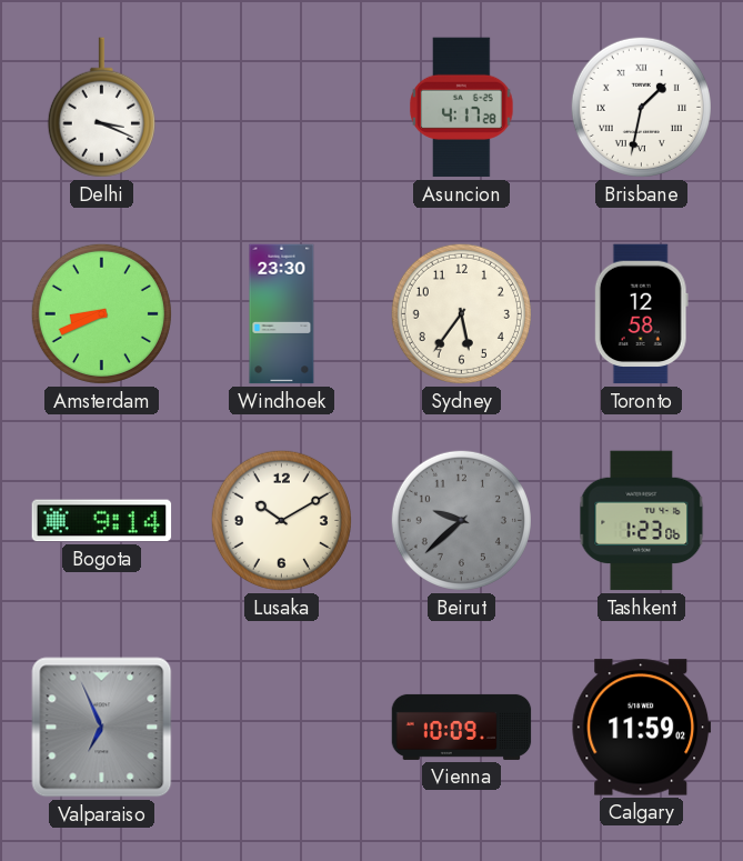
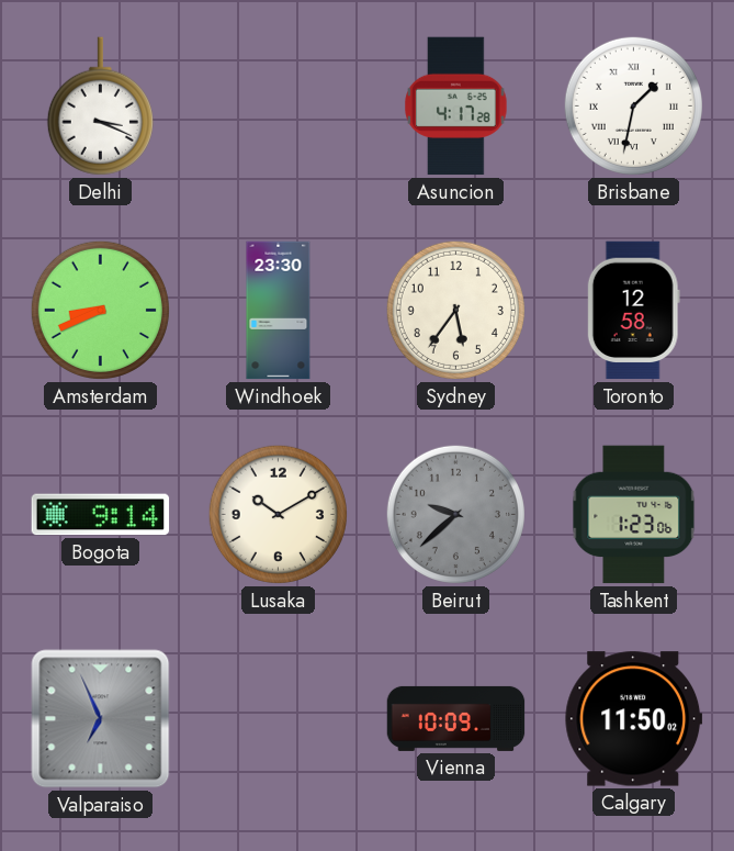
Calgary: 11:59 -> 11:50
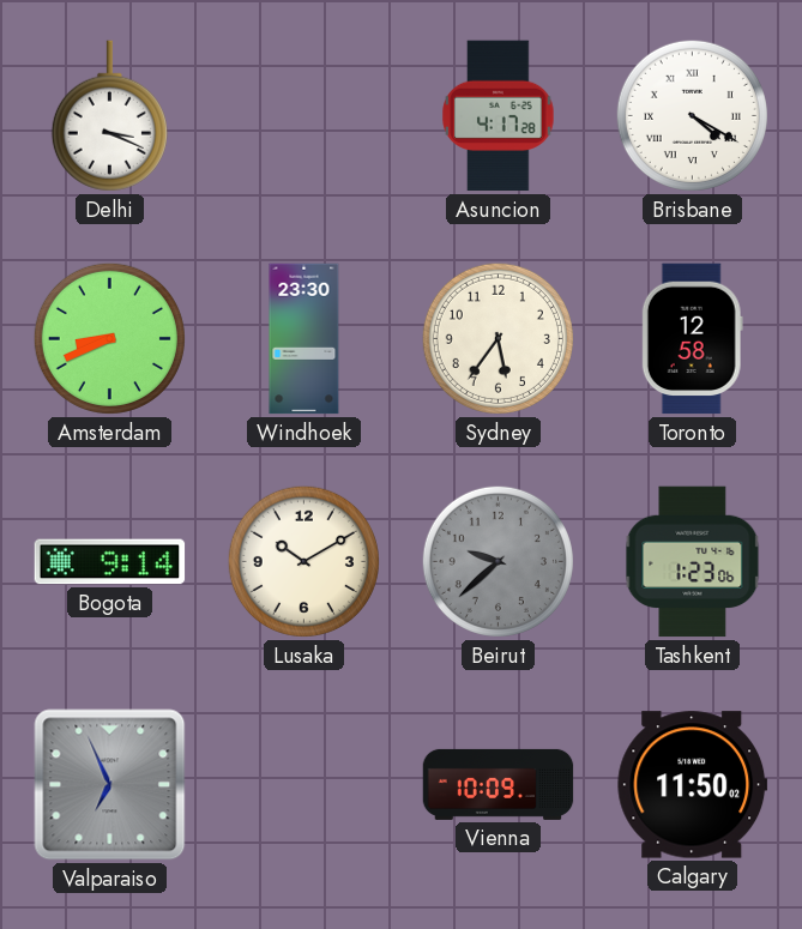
Brisbane: 1:32 -> 4:20
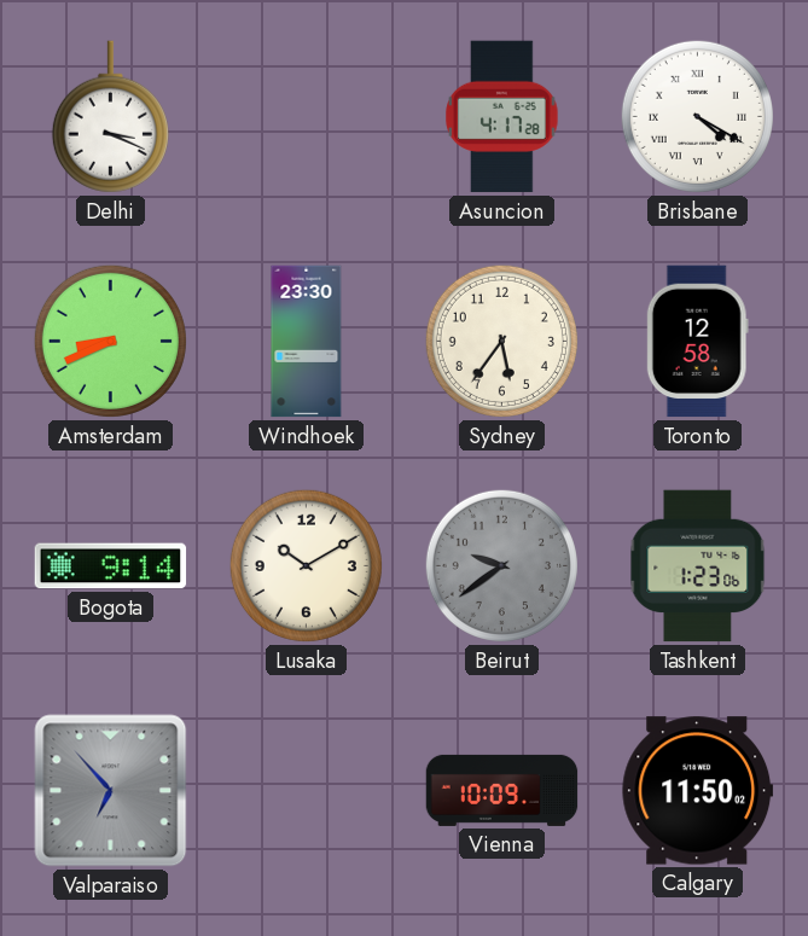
Beirut: 9:38 -> 9:39
Valparaiso: 6:56 -> 6:53
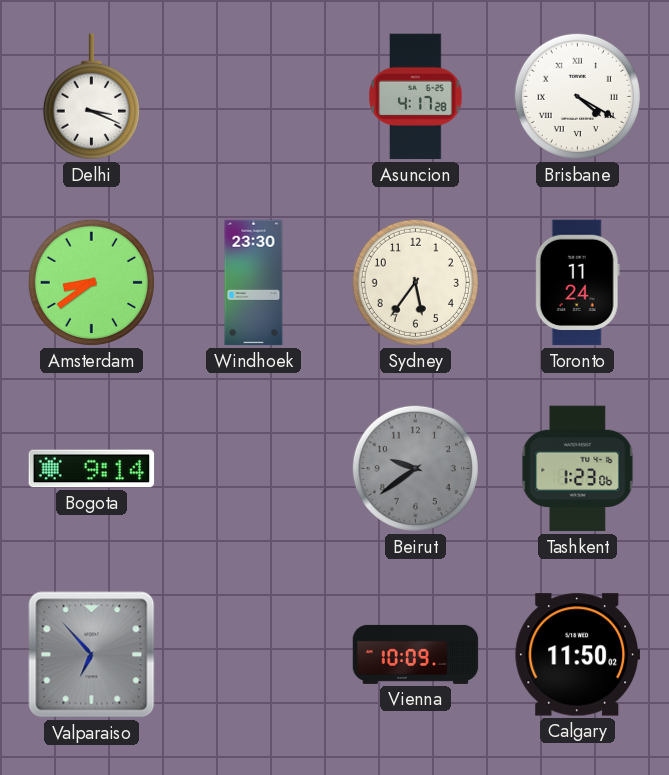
Amsterdam: 8:41 -> 8:39
Toronto: 12:58 -> 11:24
Lusaka: 10:10 -> none
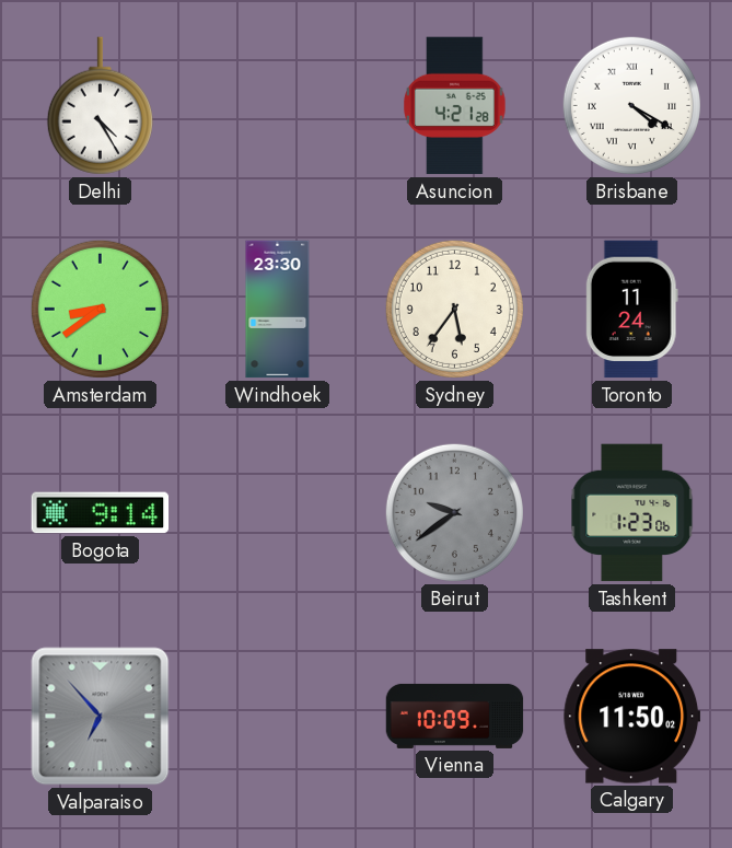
Delhi: 3:19 -> 4:25
Asuncion: 4:17 -> 4:21
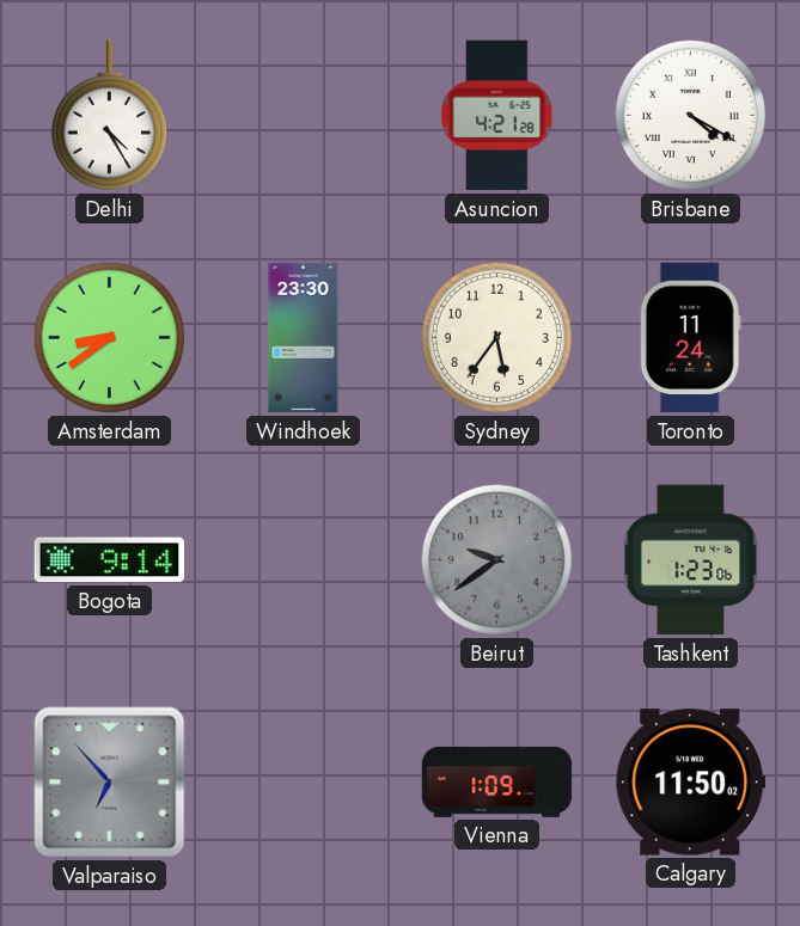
Vienna: 10:09 -> 1:09
